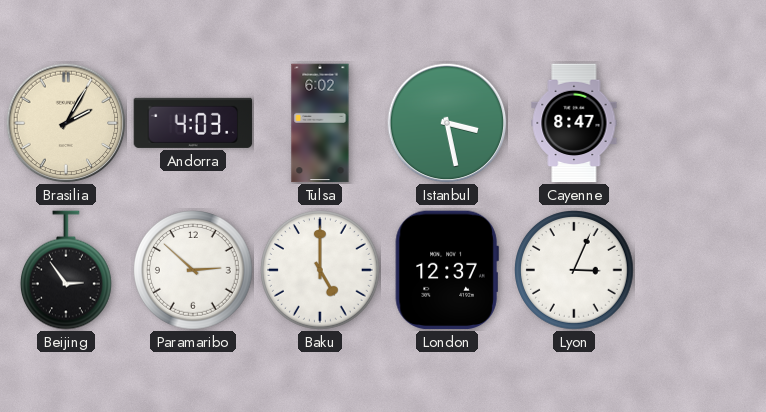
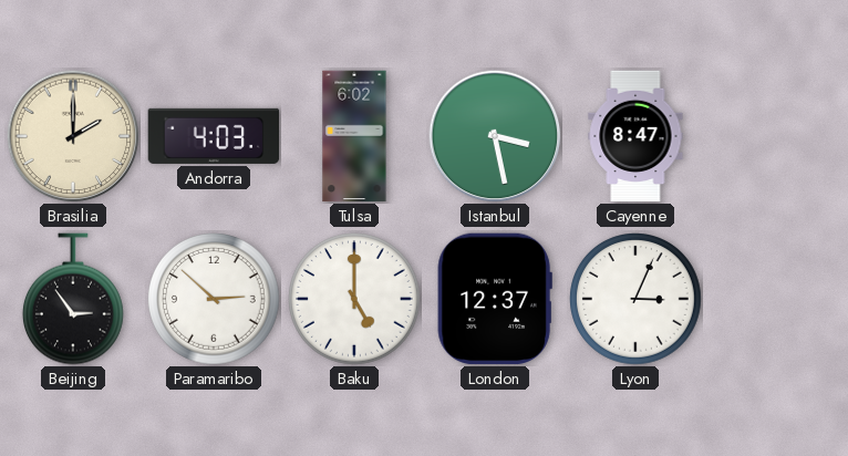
Brasilia: 2:05 -> 2:00
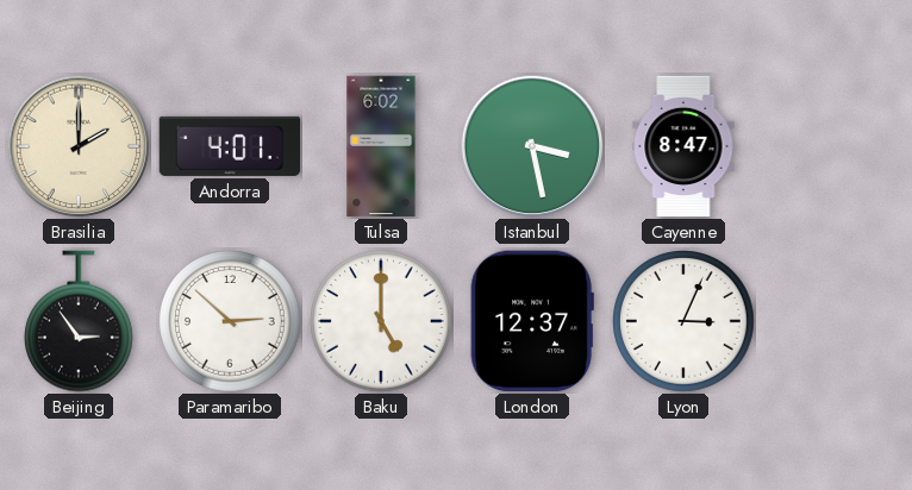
Andorra: 4:03 -> 4:01
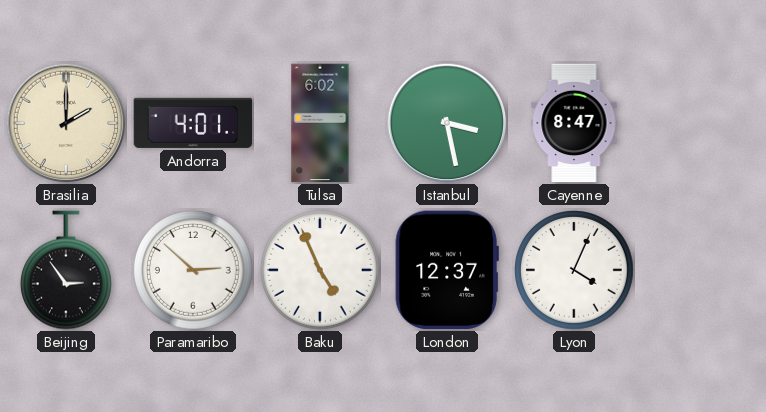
Baku: 5:00 -> 4:56
Lyon: 3:04 -> 4:04
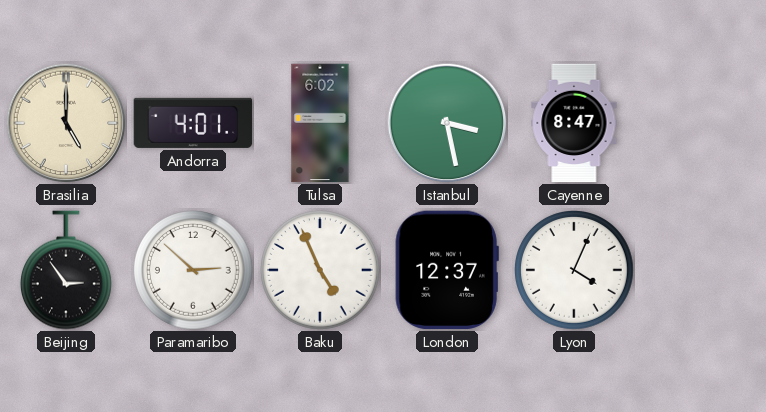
Brasilia: 2:00 -> 5:00
